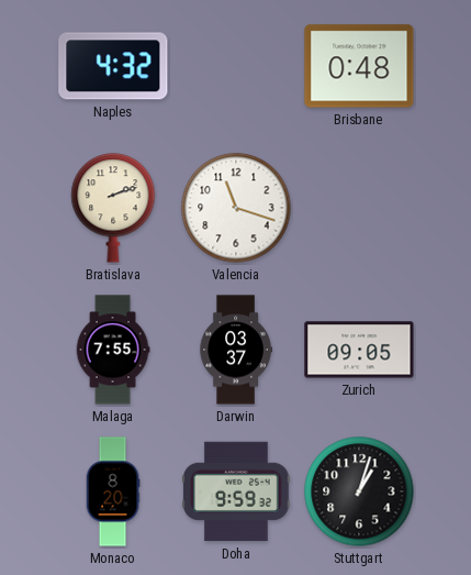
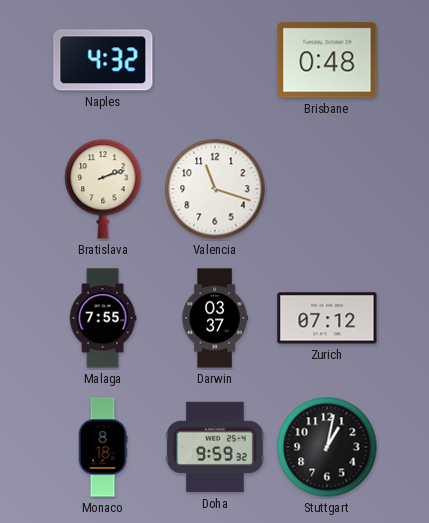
Zurich: 09:05 -> 07:12
Monaco: 8:20 -> 8:18
Stuttgart: 1:03 -> 1:02
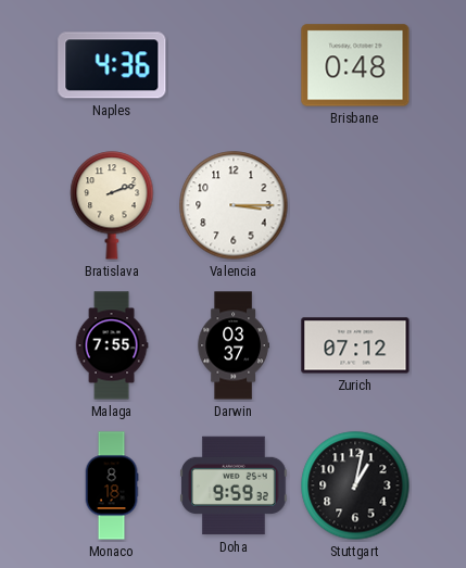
Naples: 4:32 -> 4:36
Valencia: 11:18 -> 3:15
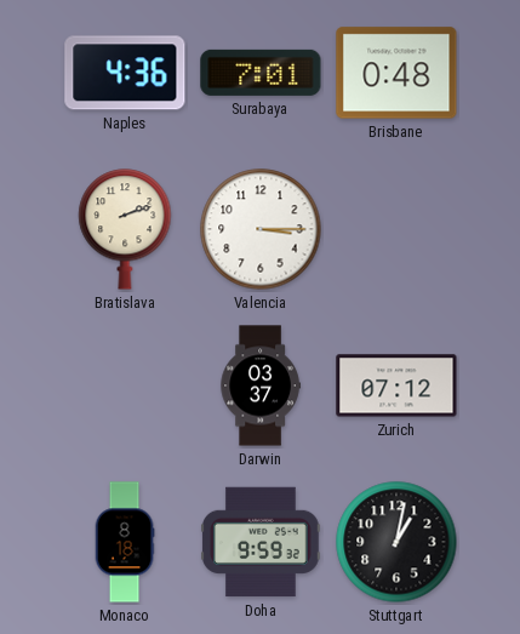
Surabaya: none -> 7:01
Malaga: 7:55 -> none
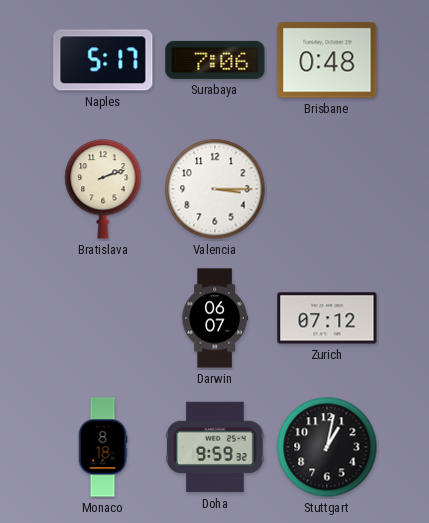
Naples: 4:36 -> 5:17
Surabaya: 7:01 -> 7:06
Darwin: 03:37 -> 06:07
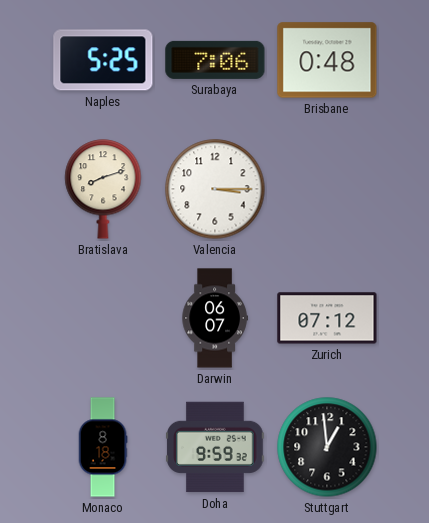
Naples: 5:17 -> 5:25
Bratislava: 2:12 -> 8:12
Stuttgart: 1:02 -> 12:59
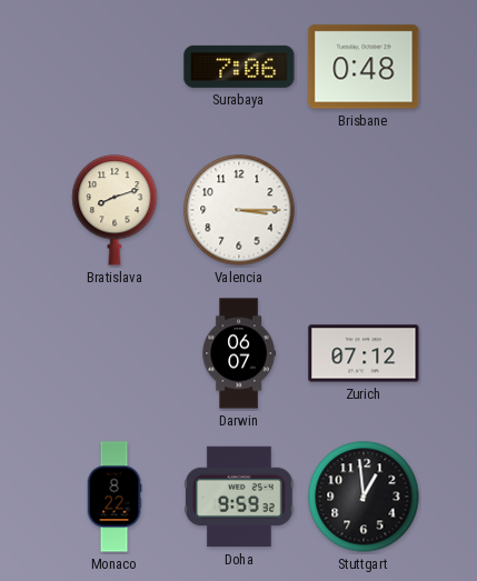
Naples: 5:25 -> none
Monaco: 8:18 -> 8:22
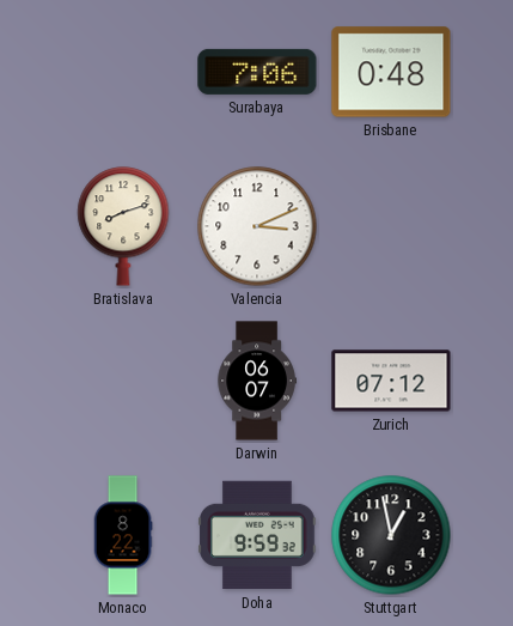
Valencia: 3:15 -> 3:11
Stuttgart: 12:59 -> 12:58
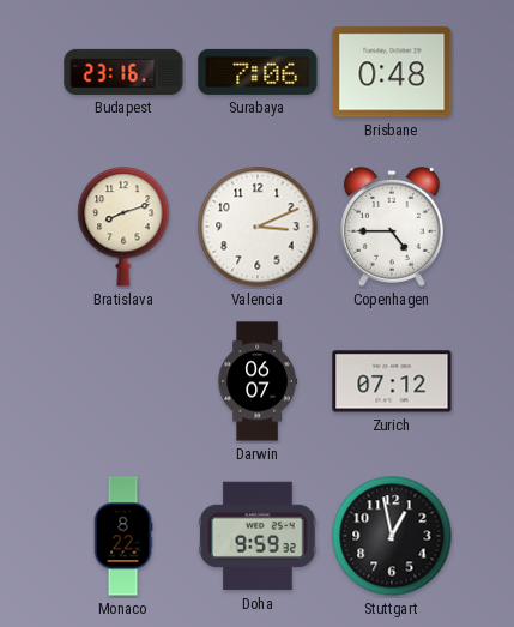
Budapest: none -> 23:16
Copenhagen: none -> 4:45
